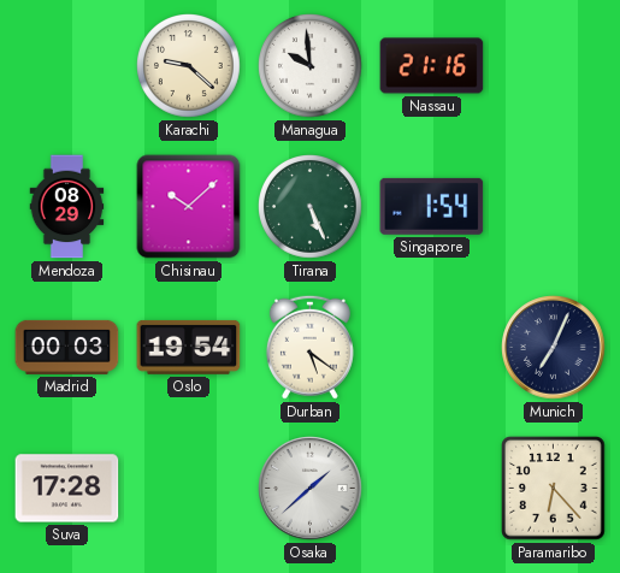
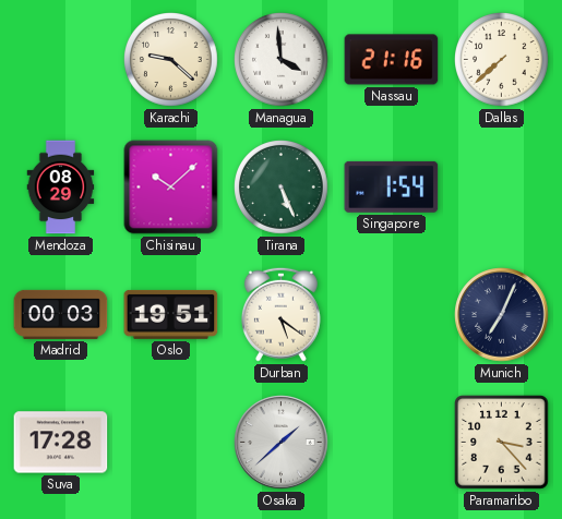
Managua: 9:59 -> 3:59
Dallas: none -> 7:38
Oslo: 19:54 -> 19:51
Paramaribo: 6:23 -> 3:23
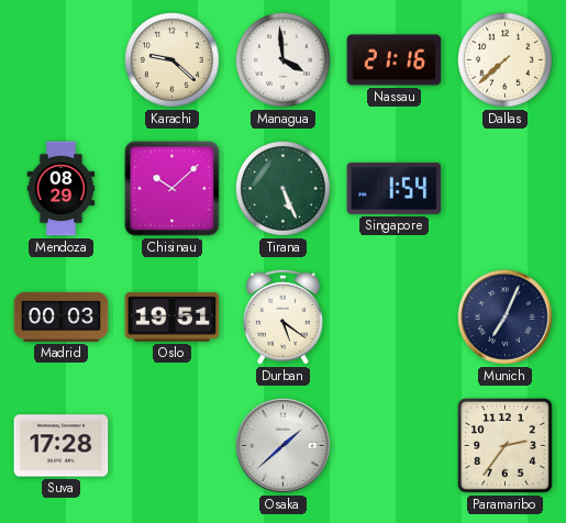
Paramaribo: 3:23 -> 2:36
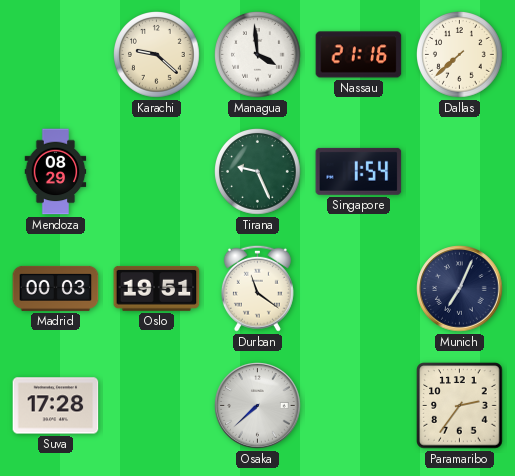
Chisinau: 10:08 -> none
Tirana: 5:26 -> 9:26
Durban: 5:21 -> 11:21
Osaka: 1:38 -> 7:38
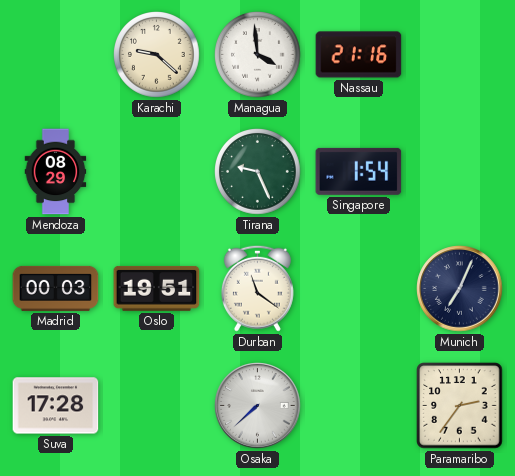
Dallas: 7:38 -> none
